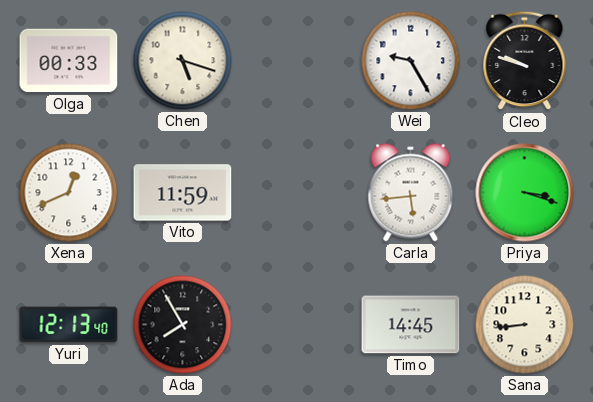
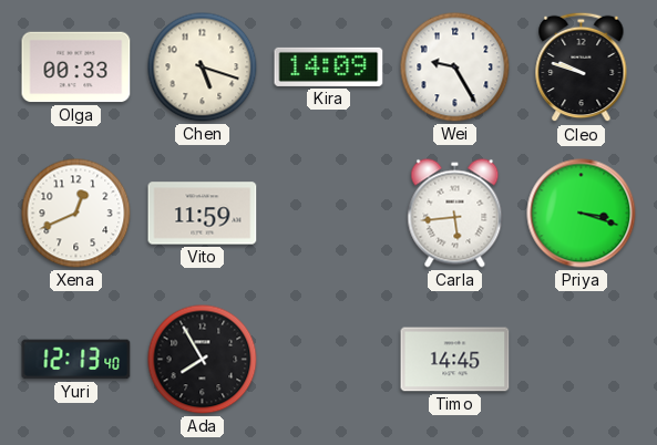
Kira: none -> 14:09
Sana: 8:44 -> none
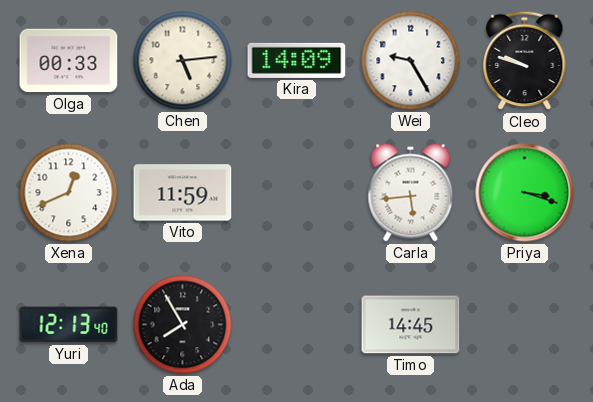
Chen: 5:18 -> 5:14
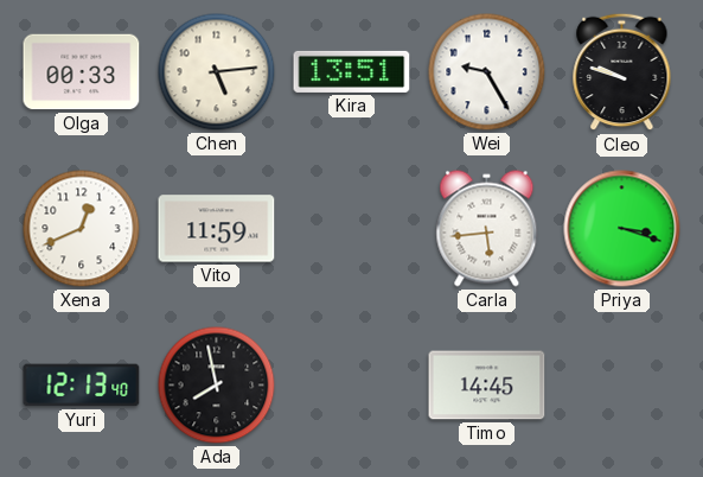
Kira: 14:09 -> 13:51
Ada: 7:55 -> 7:58
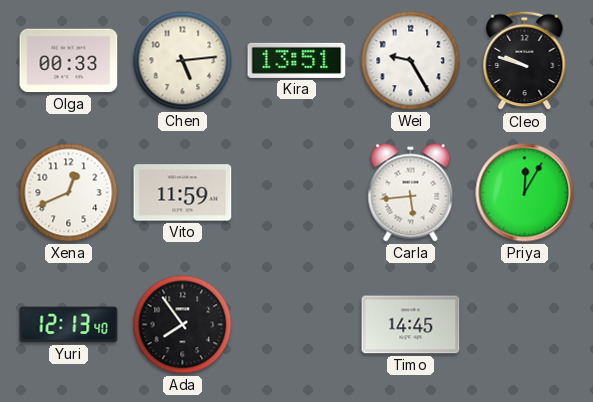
Priya: 3:18 -> 12:05
Ada: 7:58 -> 7:54
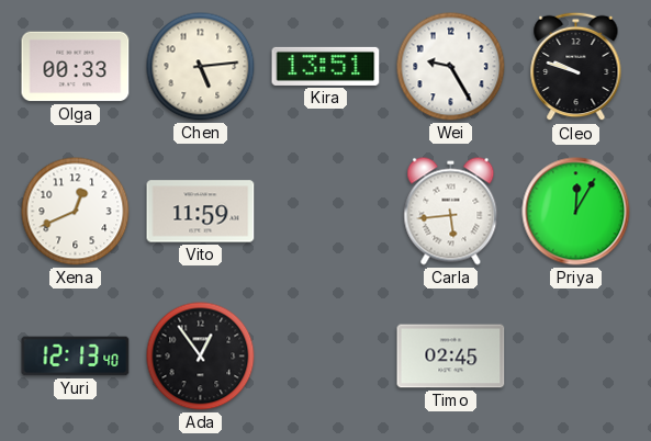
Ada: 7:54 -> 12:54
Timo: 14:45 -> 02:45
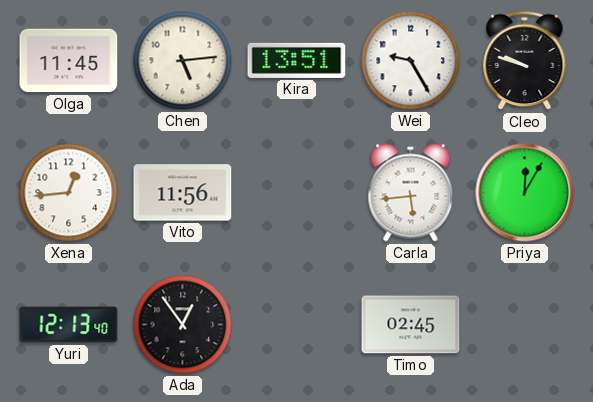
Olga: 00:33 -> 11:45
Xena: 12:41 -> 12:44
Vito: 11:59 -> 11:56
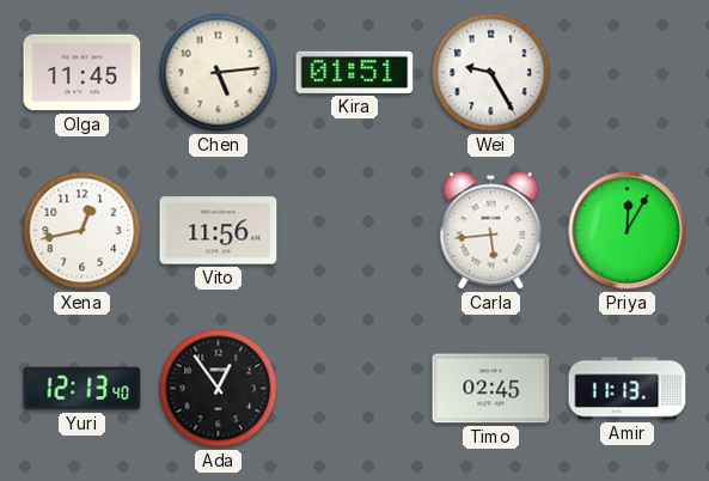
Kira: 13:51 -> 01:51
Cleo: 9:48 -> none
Xena: 12:44 -> 12:43
Amir: none -> 11:13
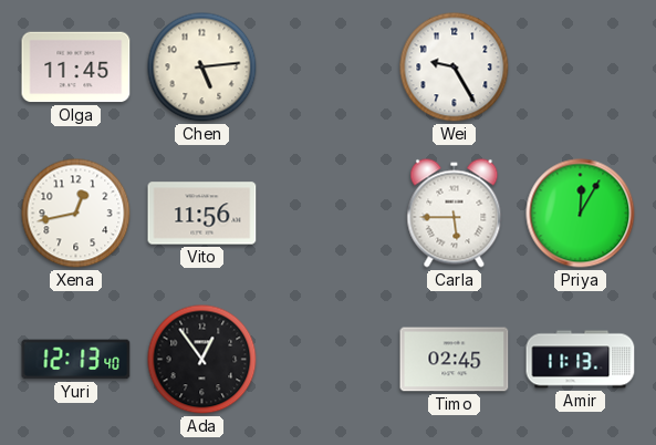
Kira: 01:51 -> none
Carla: 5:44 -> 5:45
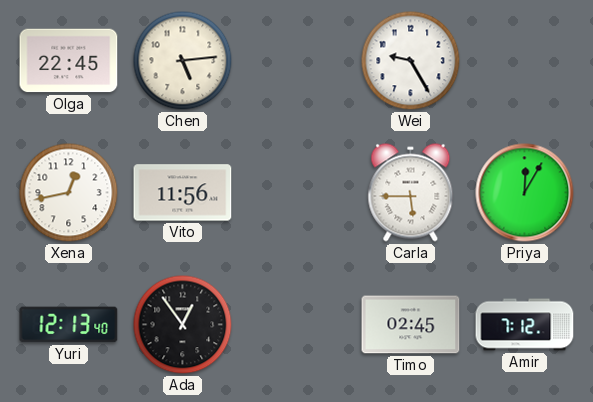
Olga: 11:45 -> 22:45
Amir: 11:13 -> 7:12
